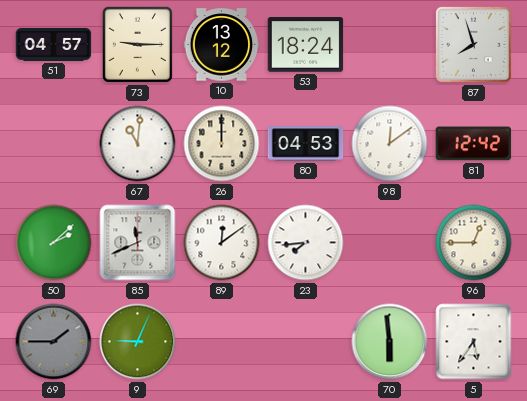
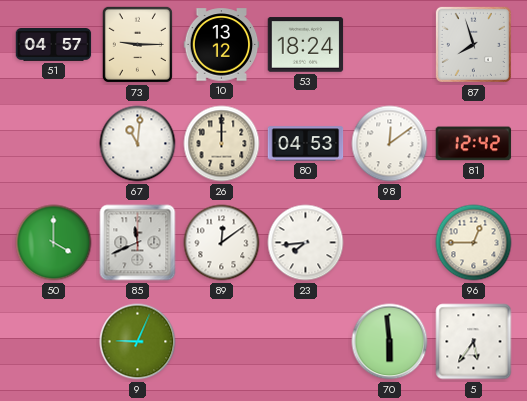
50: 2:08 -> 4:00
69: 1:45 -> none
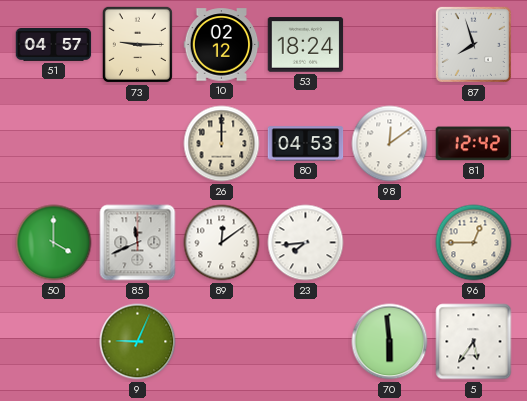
10: 13:12 -> 02:12
67: 11:01 -> none
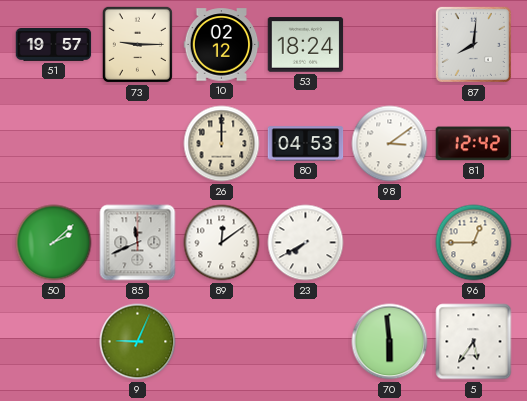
51: 04:57 -> 19:57
87: 7:57 -> 8:01
98: 12:09 -> 3:09
50: 4:00 -> 2:08
23: 7:44 -> 7:40
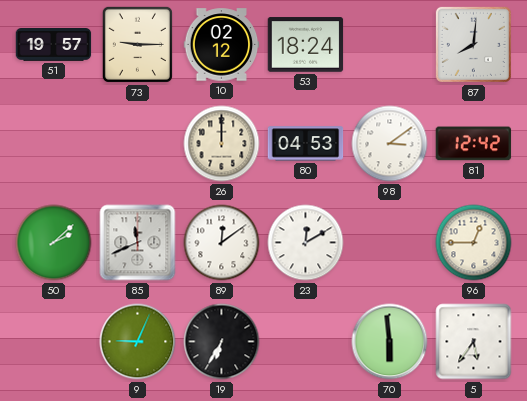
23: 7:40 -> 12:10
19: none -> 6:35
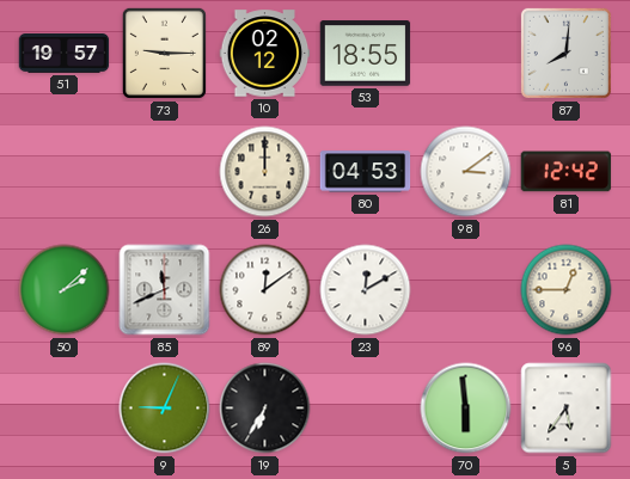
53: 18:24 -> 18:55
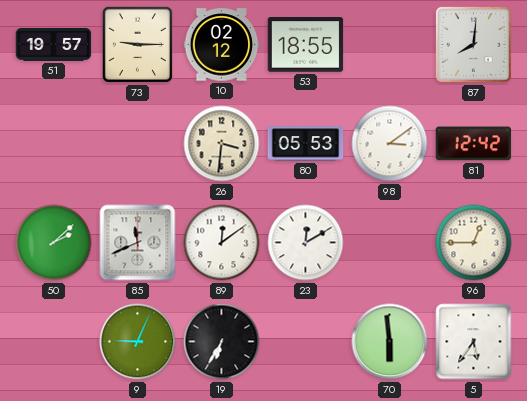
26: 12:00 -> 3:31
80: 04:53 -> 05:53
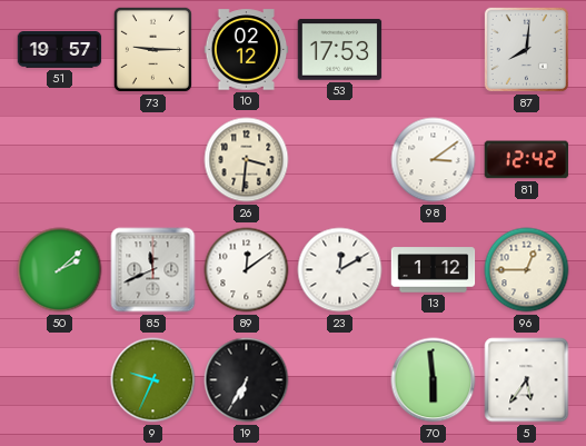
53: 18:55 -> 17:53
80: 05:53 -> none
13: none -> 1:12
9: 9:04 -> 9:34
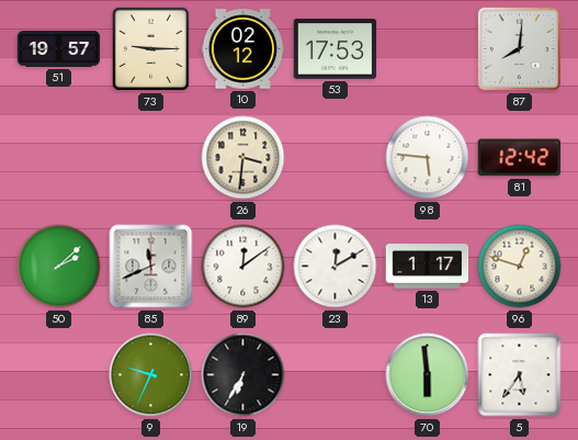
98: 3:09 -> 5:46
13: 1:12 -> 1:17
96: 12:45 -> 12:48
